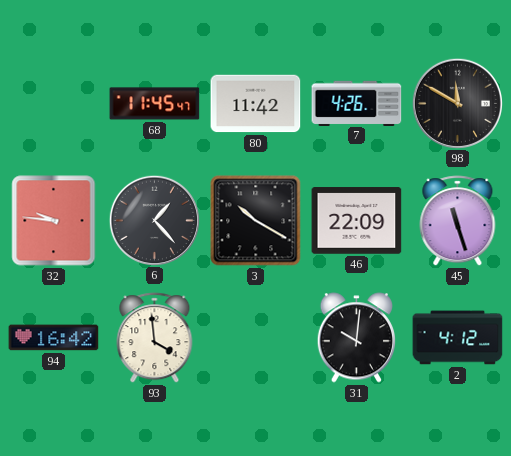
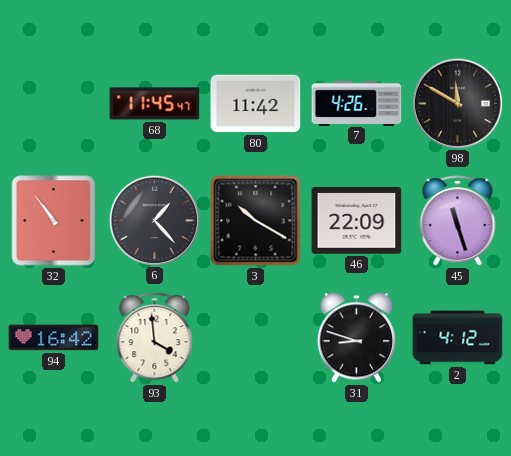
32: 9:46 -> 10:54
31: 10:01 -> 8:48
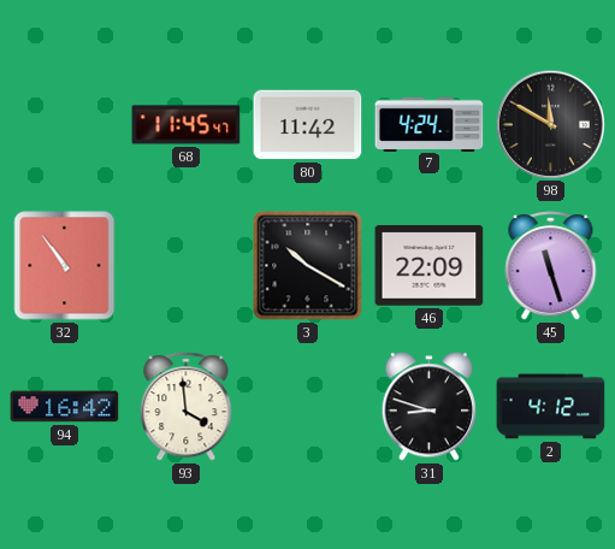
7: 4:26 -> 4:24
6: 1:23 -> none
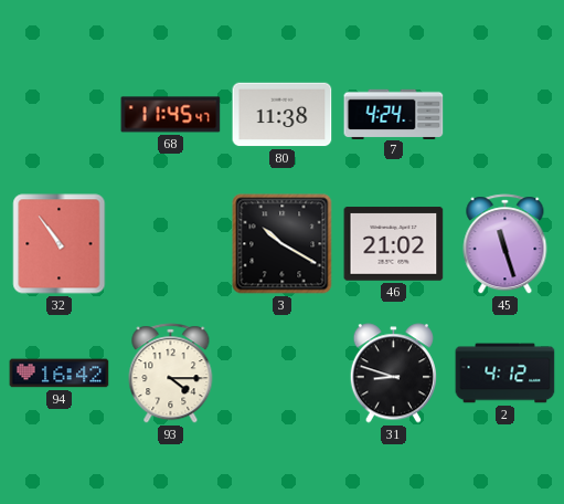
80: 11:42 -> 11:38
98: 11:50 -> none
46: 22:09 -> 21:02
93: 3:59 -> 4:15
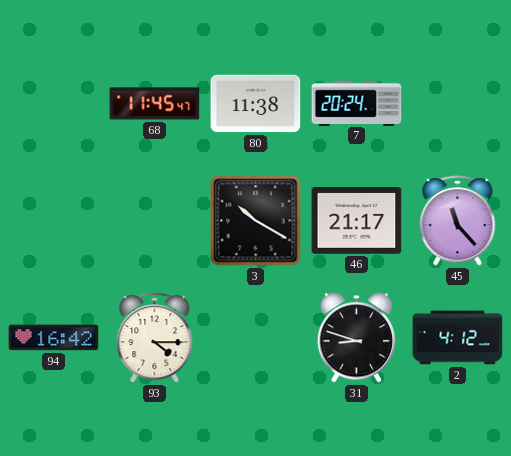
7: 4:24 -> 20:24
32: 10:54 -> none
46: 21:02 -> 21:17
45: 11:27 -> 11:23
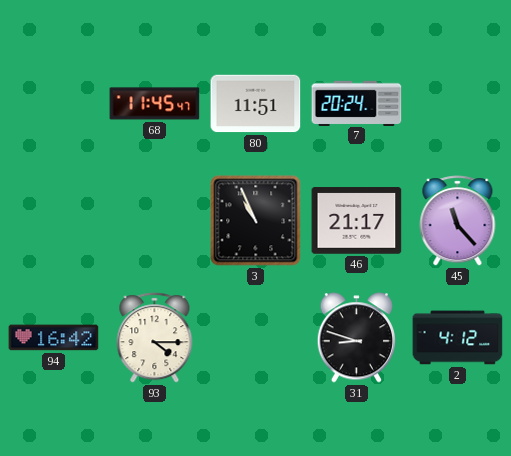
80: 11:38 -> 11:51
3: 10:20 -> 10:56
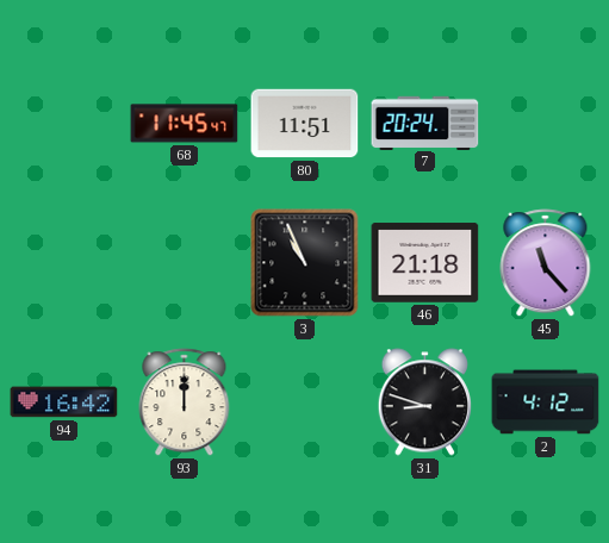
46: 21:17 -> 21:18
93: 4:15 -> 12:00
